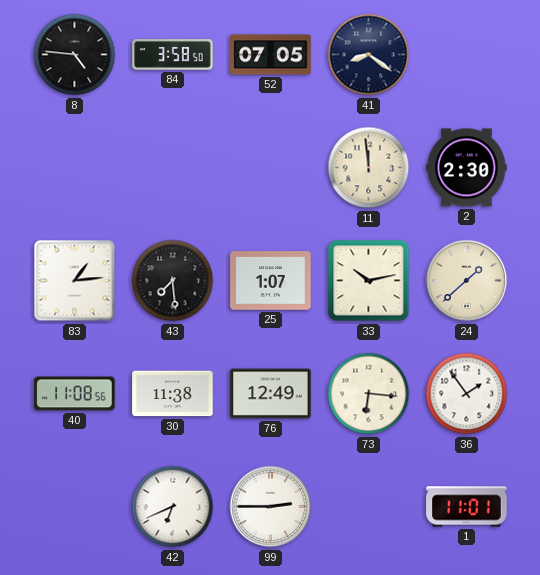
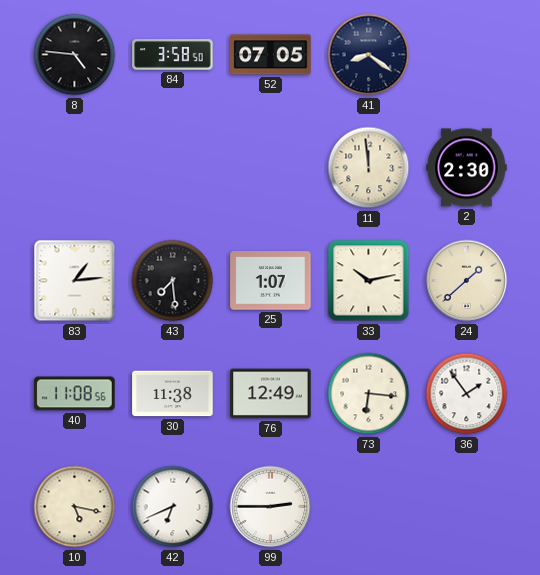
10: none -> 5:17
1: 11:01 -> none
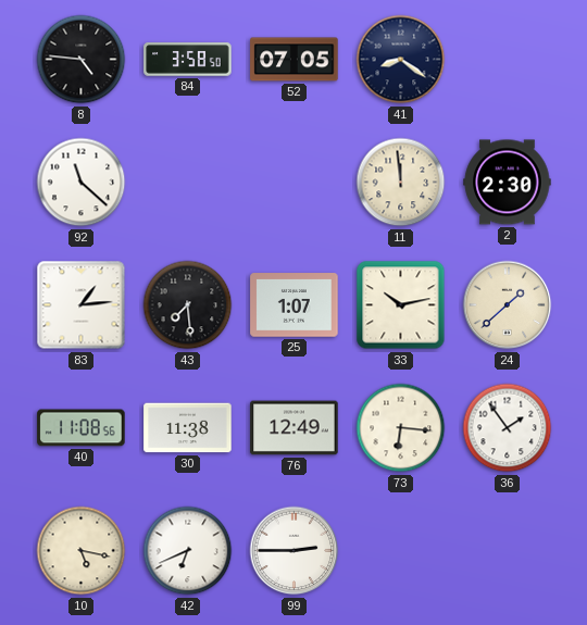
92: none -> 11:22
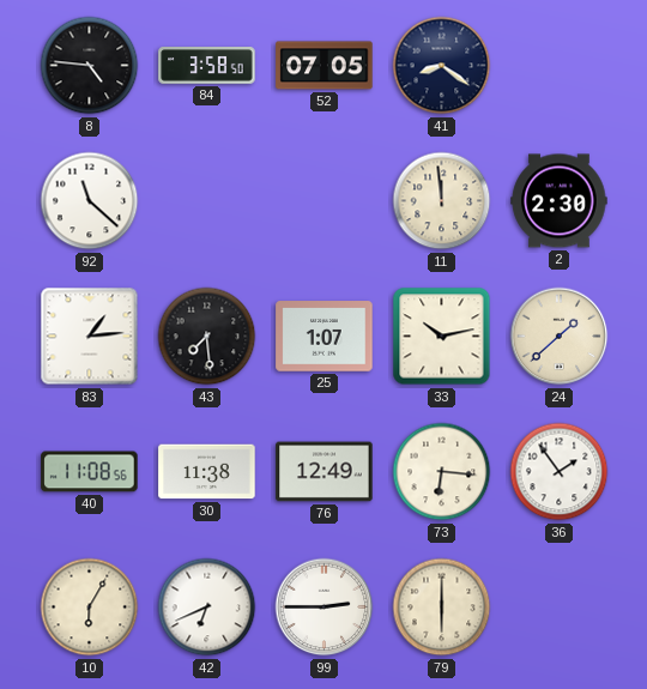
10: 5:17 -> 6:05
79: none -> 6:00
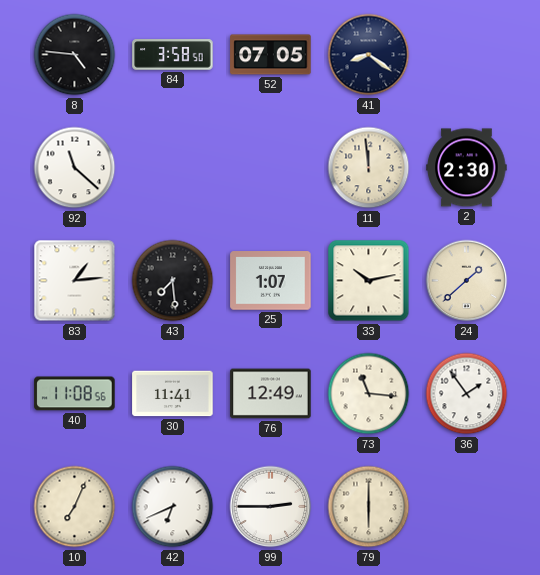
30: 11:38 -> 11:41
73: 6:16 -> 11:16
10: 6:05 -> 7:04
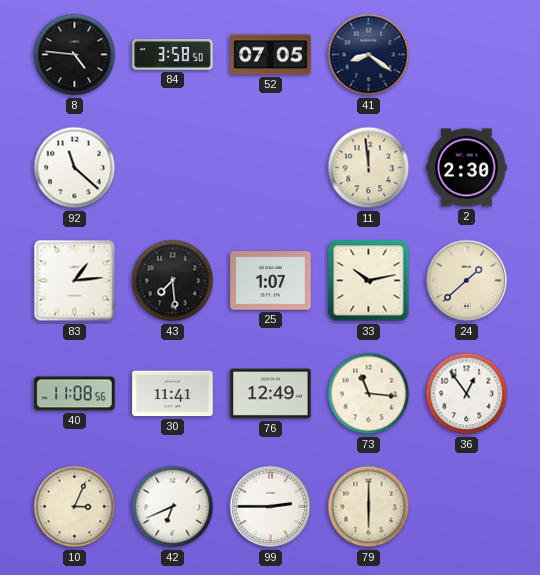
36: 1:54 -> 12:54
10: 7:04 -> 3:04
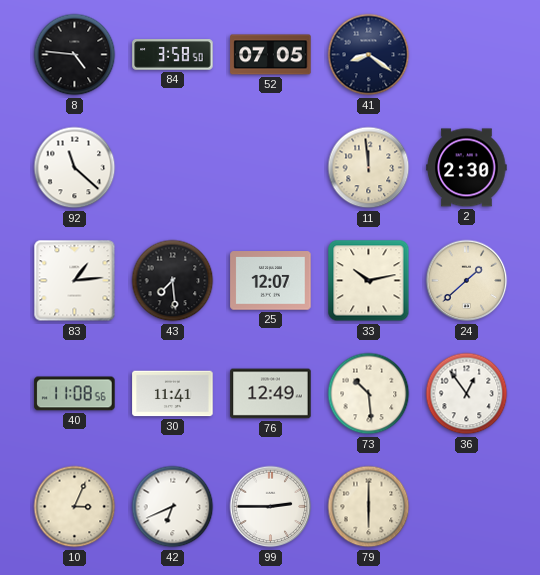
25: 1:07 -> 12:07
73: 11:16 -> 10:29
